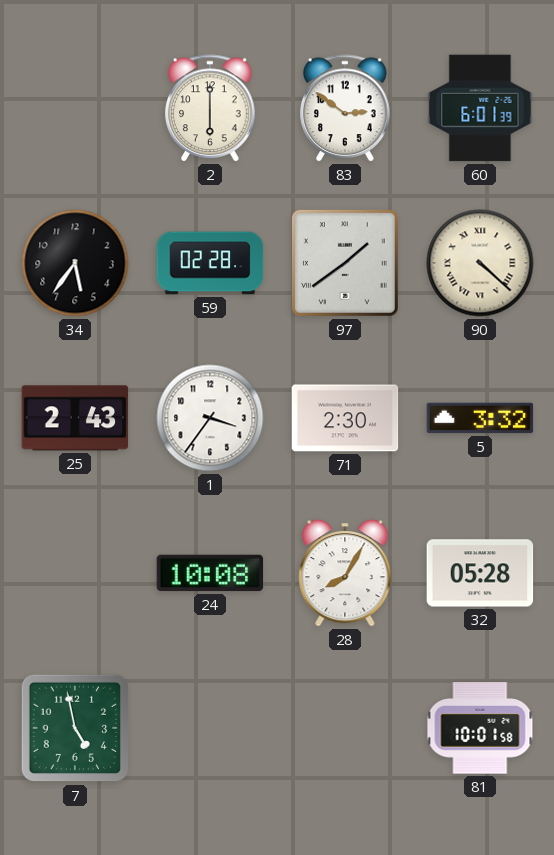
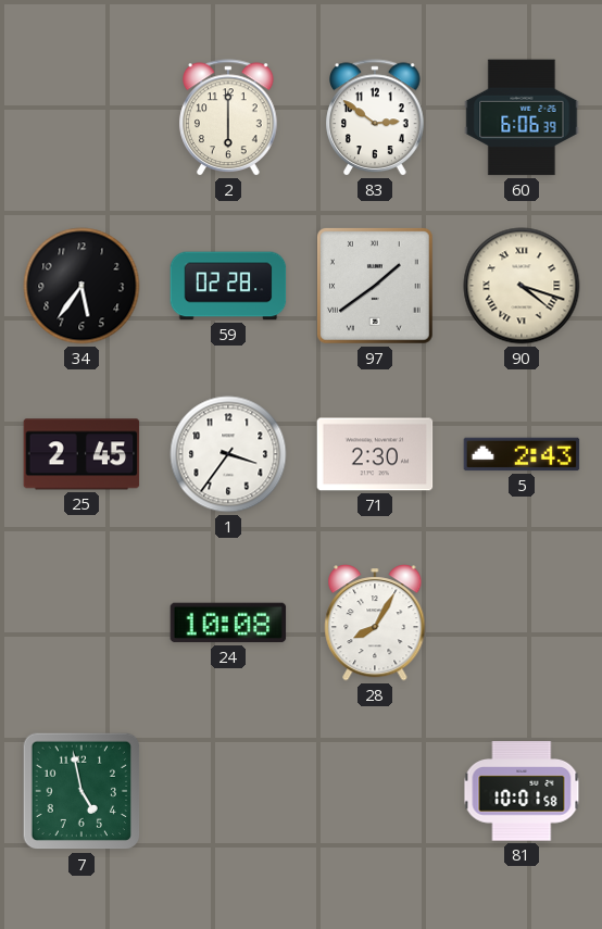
60: 6:01 -> 6:06
90: 4:22 -> 4:18
25: 2:43 -> 2:45
5: 3:32 -> 2:43
32: 05:28 -> none
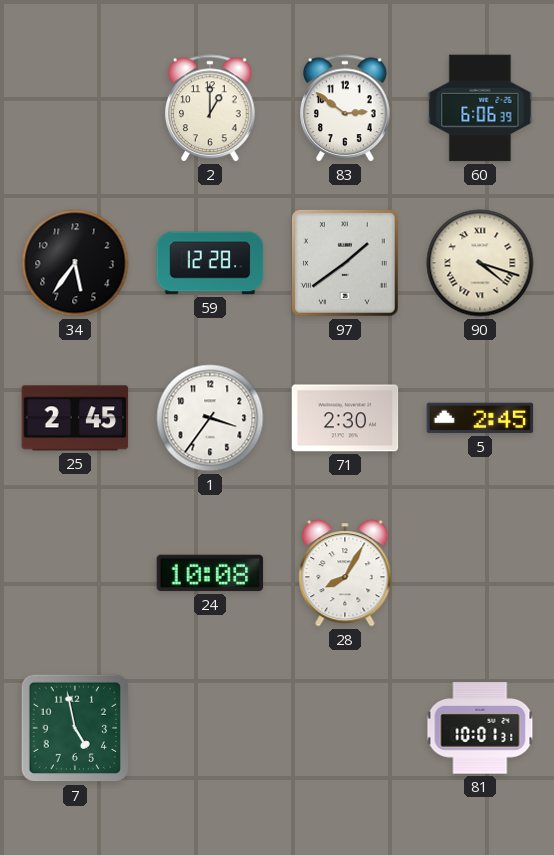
2: 6:00 -> 1:00
59: 02:28 -> 12:28
5: 2:43 -> 2:45
81: 10:01:58 -> 10:01:31
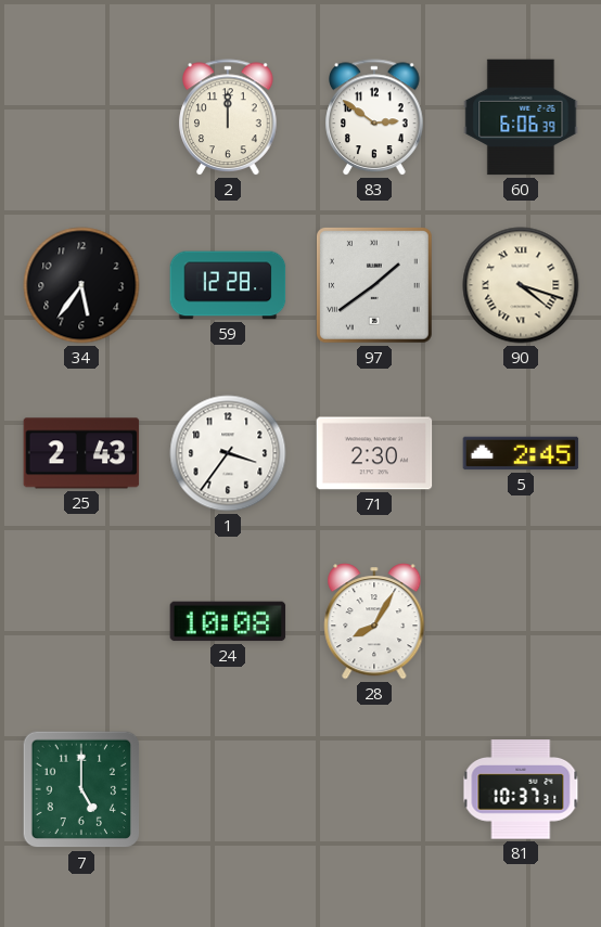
2: 1:00 -> 12:00
25: 2:45 -> 2:43
7: 4:58 -> 5:00
81: 10:01 -> 10:37
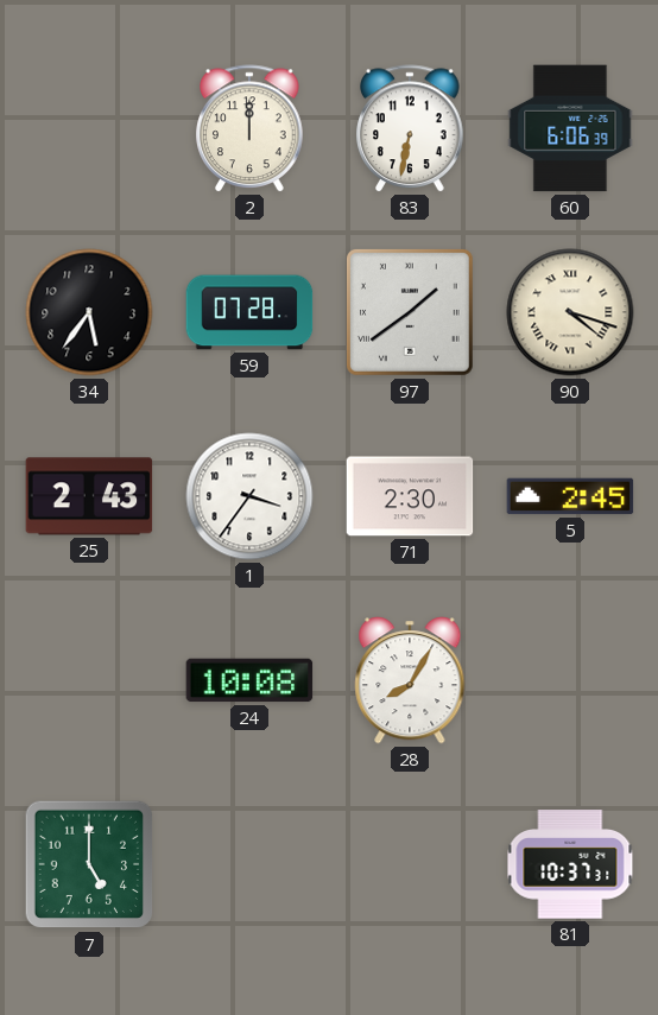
83: 2:51 -> 6:32
59: 12:28 -> 07:28
